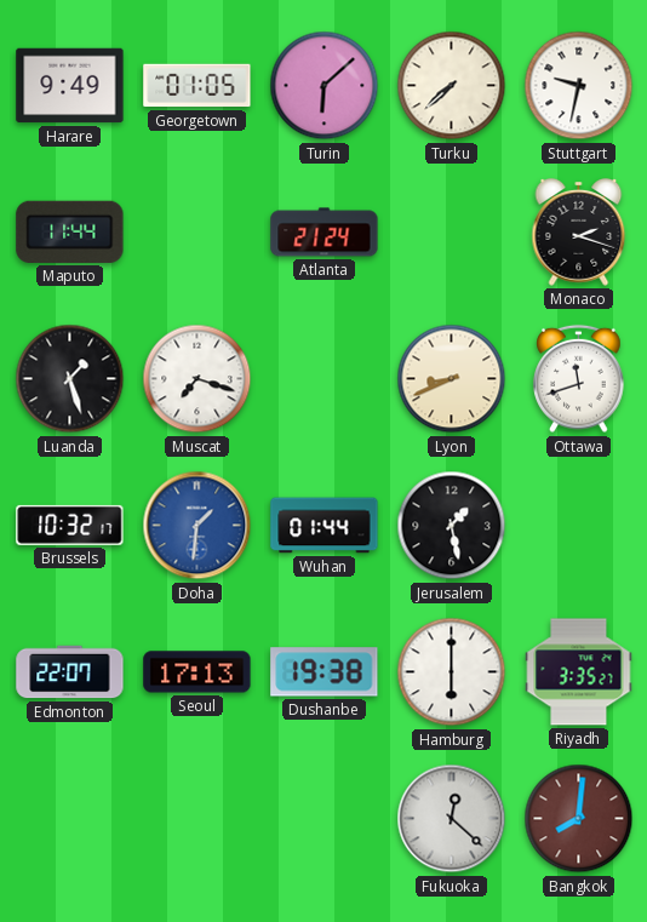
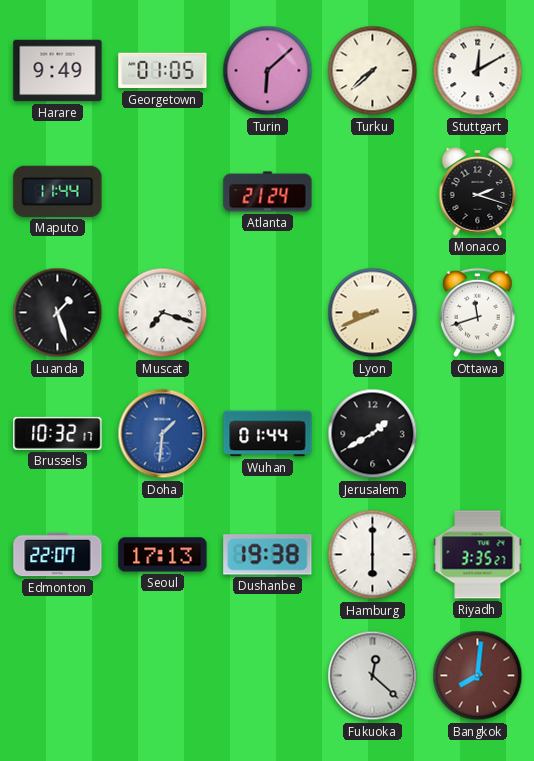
Stuttgart: 9:32 -> 12:10
Jerusalem: 1:28 -> 1:40
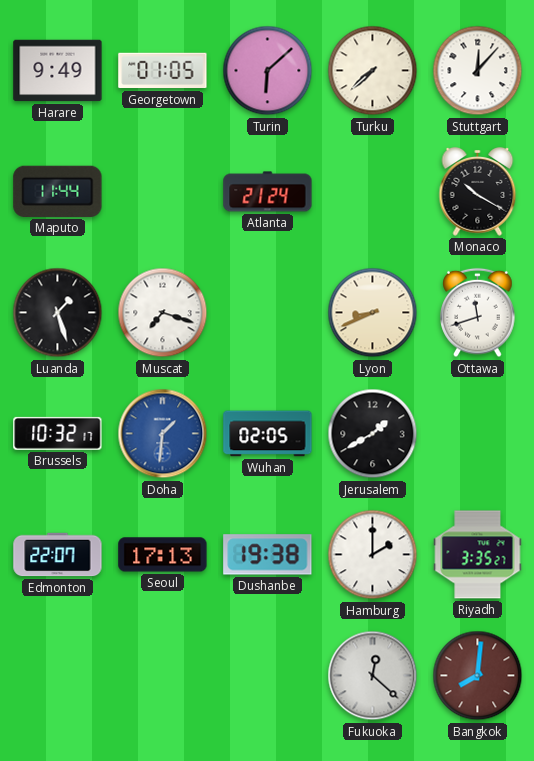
Stuttgart: 12:10 -> 12:07
Monaco: 2:18 -> 10:20
Wuhan: 01:44 -> 02:05
Hamburg: 6:00 -> 2:00
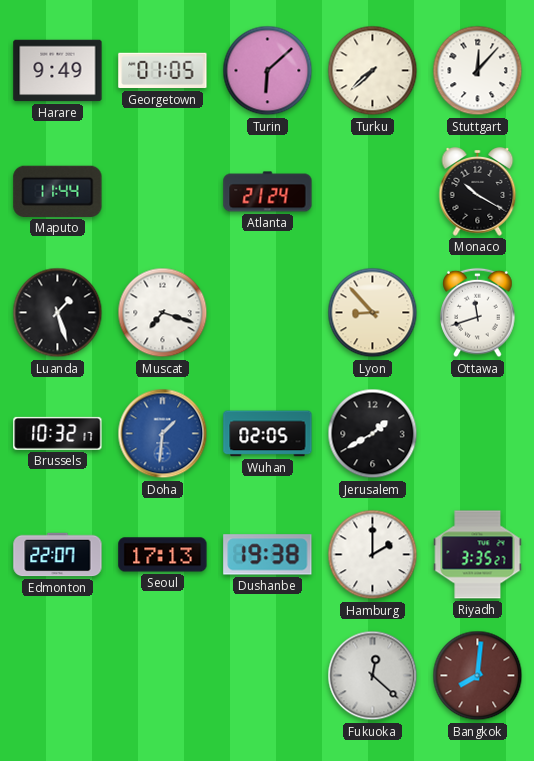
Lyon: 8:41 -> 8:53
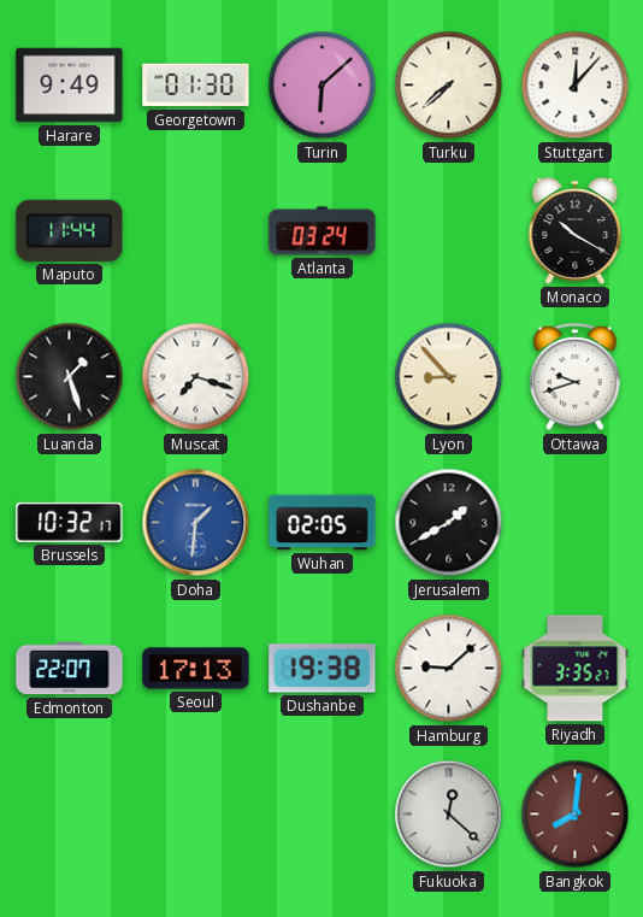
Georgetown: 01:05 -> 01:30
Atlanta: 21:24 -> 03:24
Ottawa: 11:42 -> 9:42
Hamburg: 2:00 -> 9:08
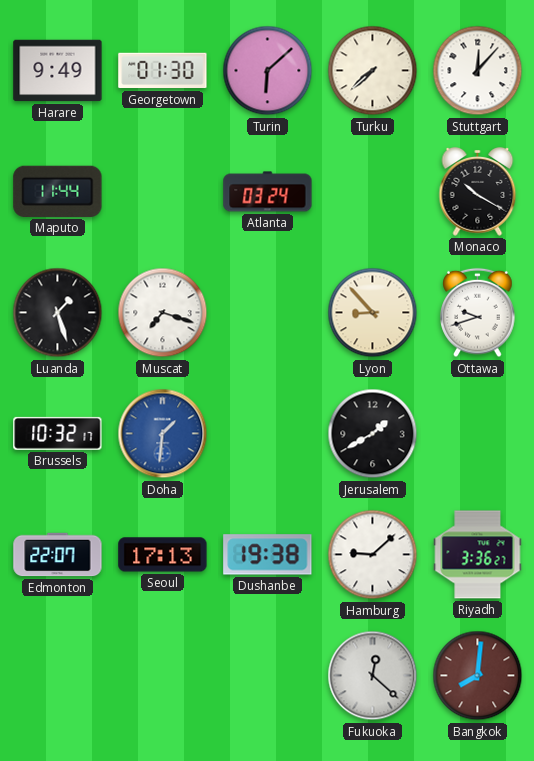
Wuhan: 02:05 -> none
Riyadh: 3:35 -> 3:36
